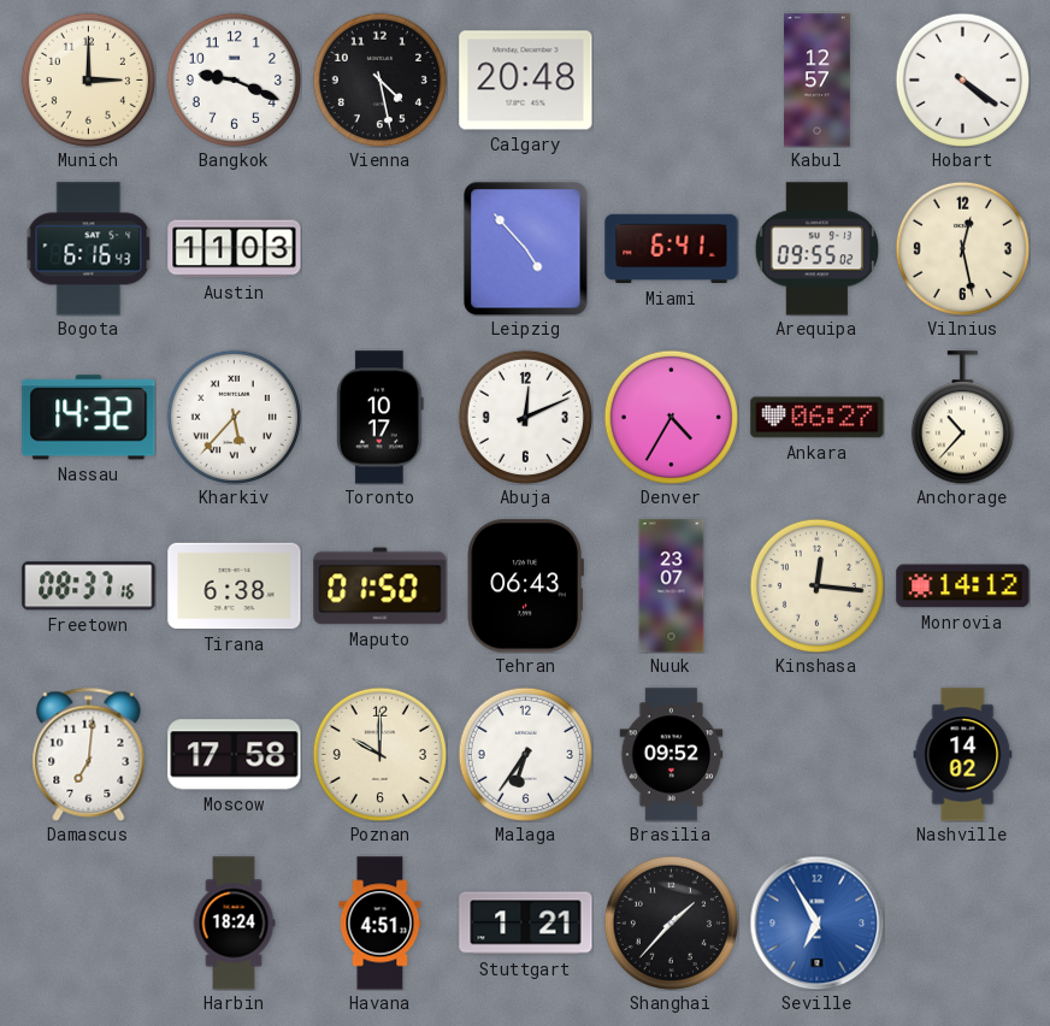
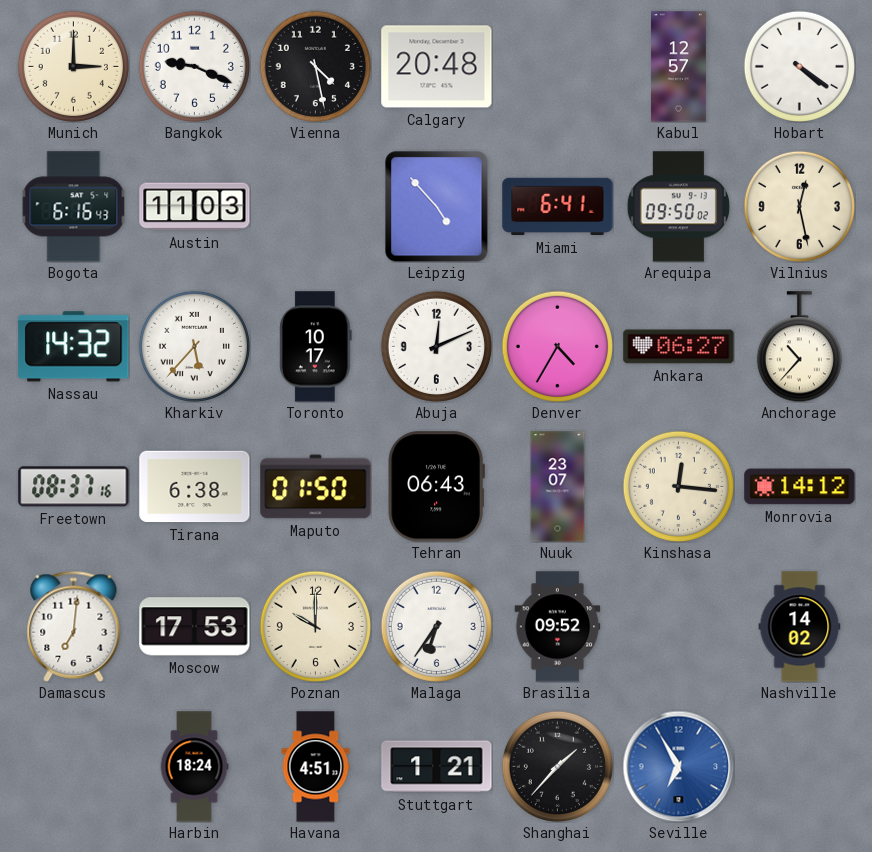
Arequipa: 09:55 -> 09:50
Moscow: 17:58 -> 17:53
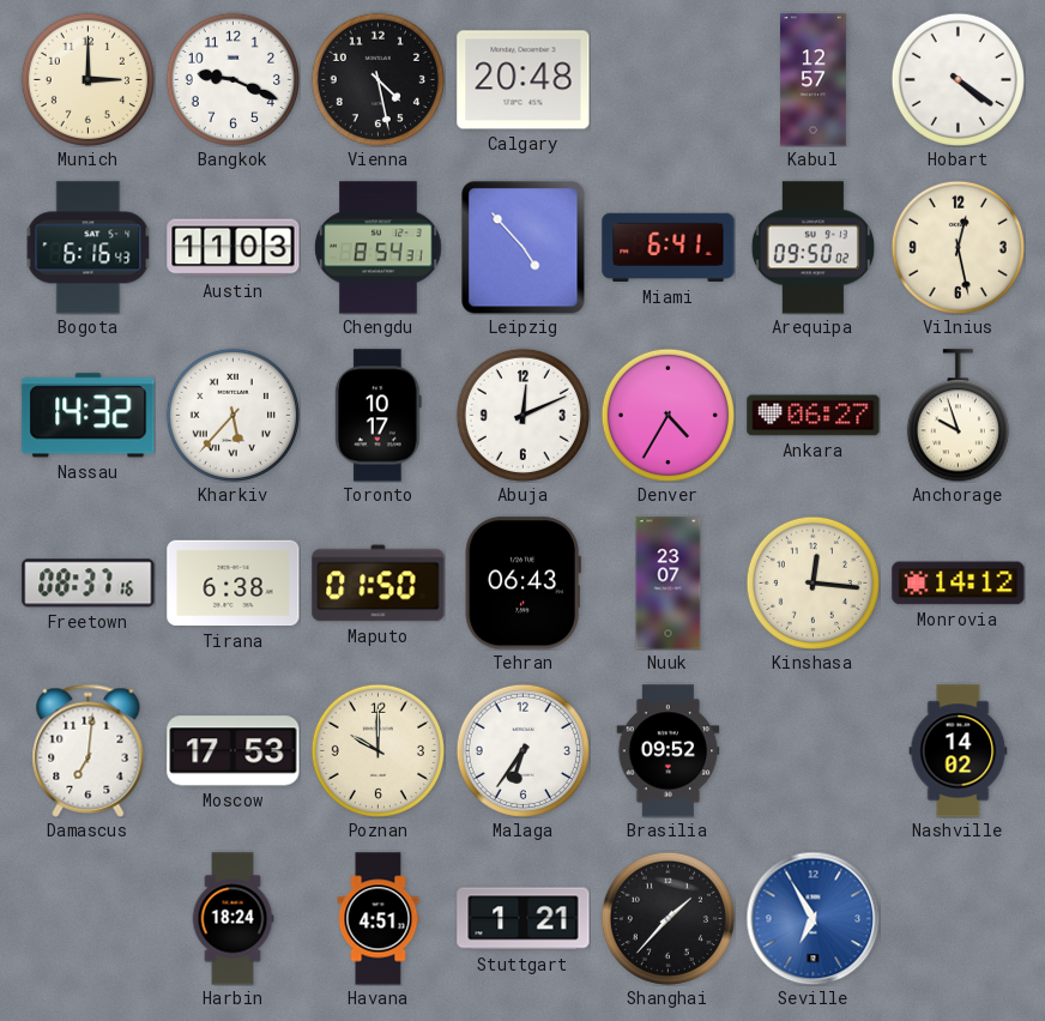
Chengdu: none -> 8:54
Anchorage: 10:37 -> 9:57
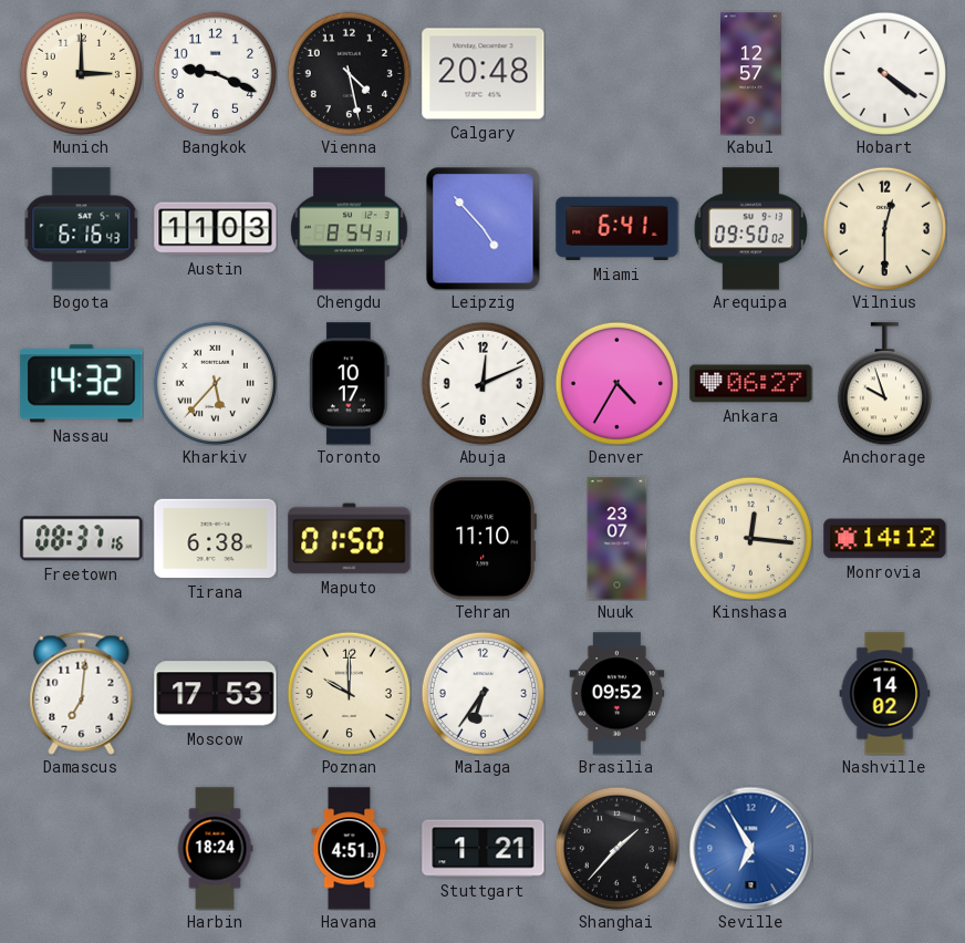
Vilnius: 12:28 -> 12:30
Tehran: 06:43 -> 11:10
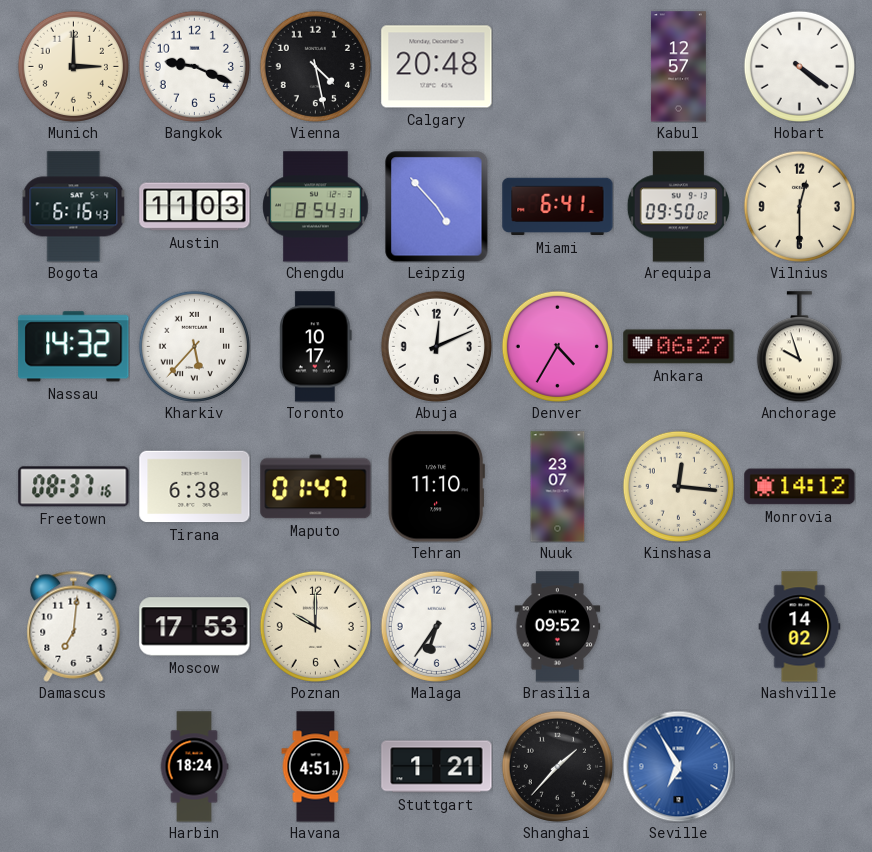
Maputo: 01:50 -> 01:47
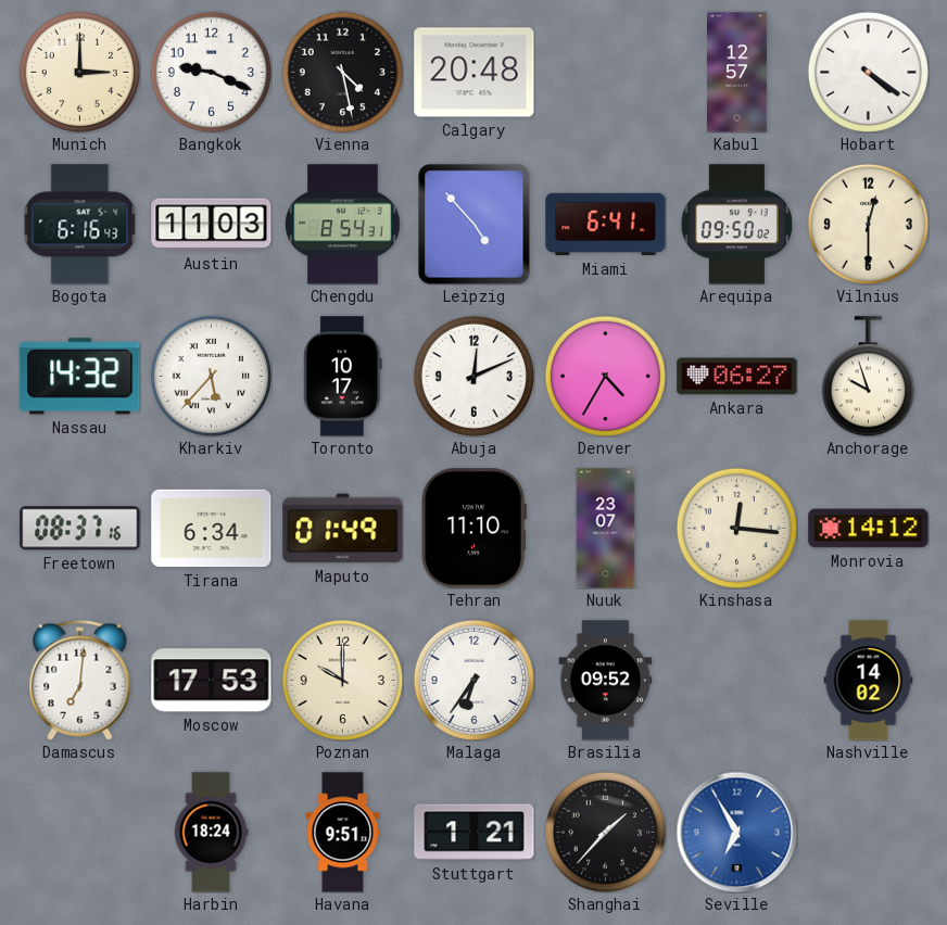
Tirana: 6:38 -> 6:34
Maputo: 01:47 -> 01:49
Havana: 4:51 -> 9:51
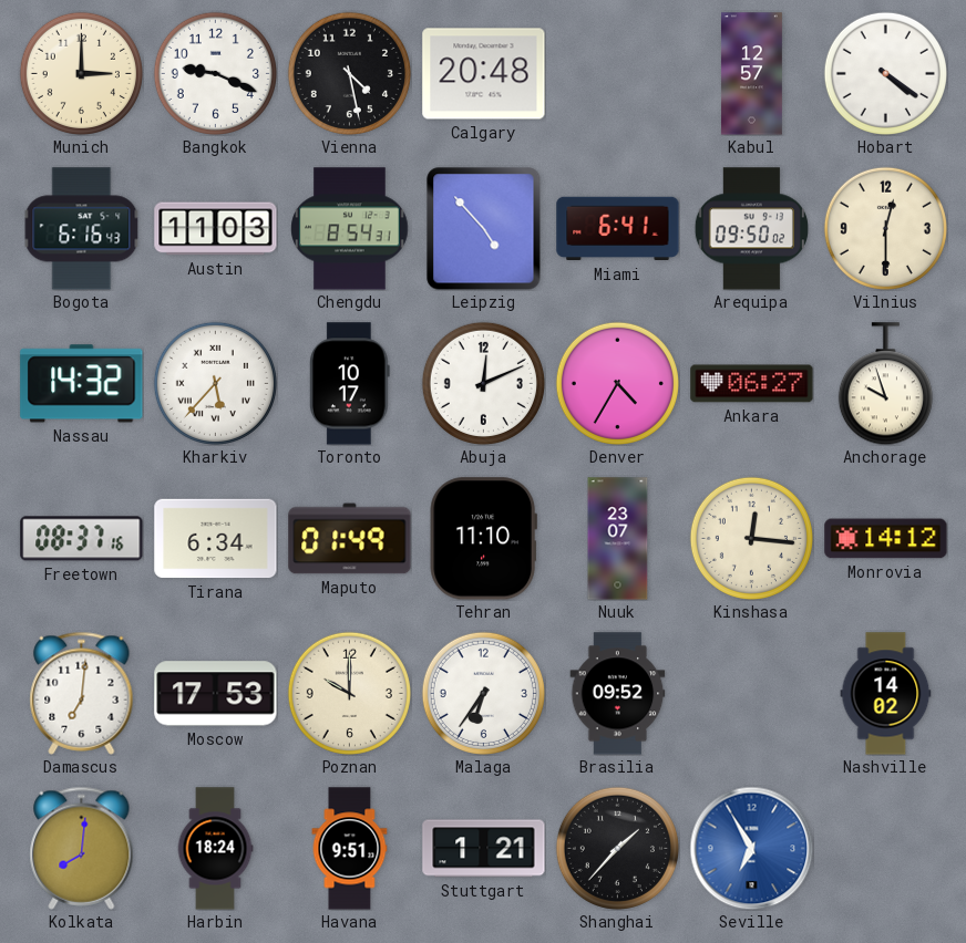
Kolkata: none -> 8:01
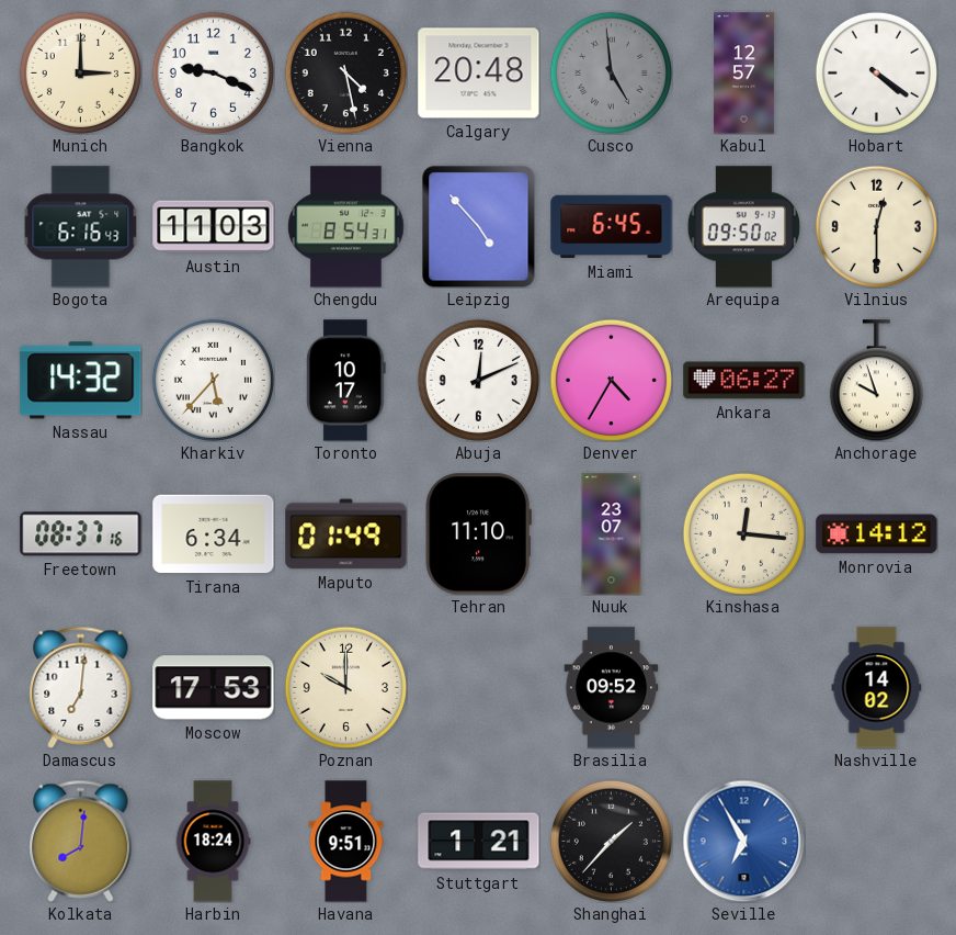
Cusco: none -> 4:59
Miami: 6:41 -> 6:45
Malaga: 6:36 -> none
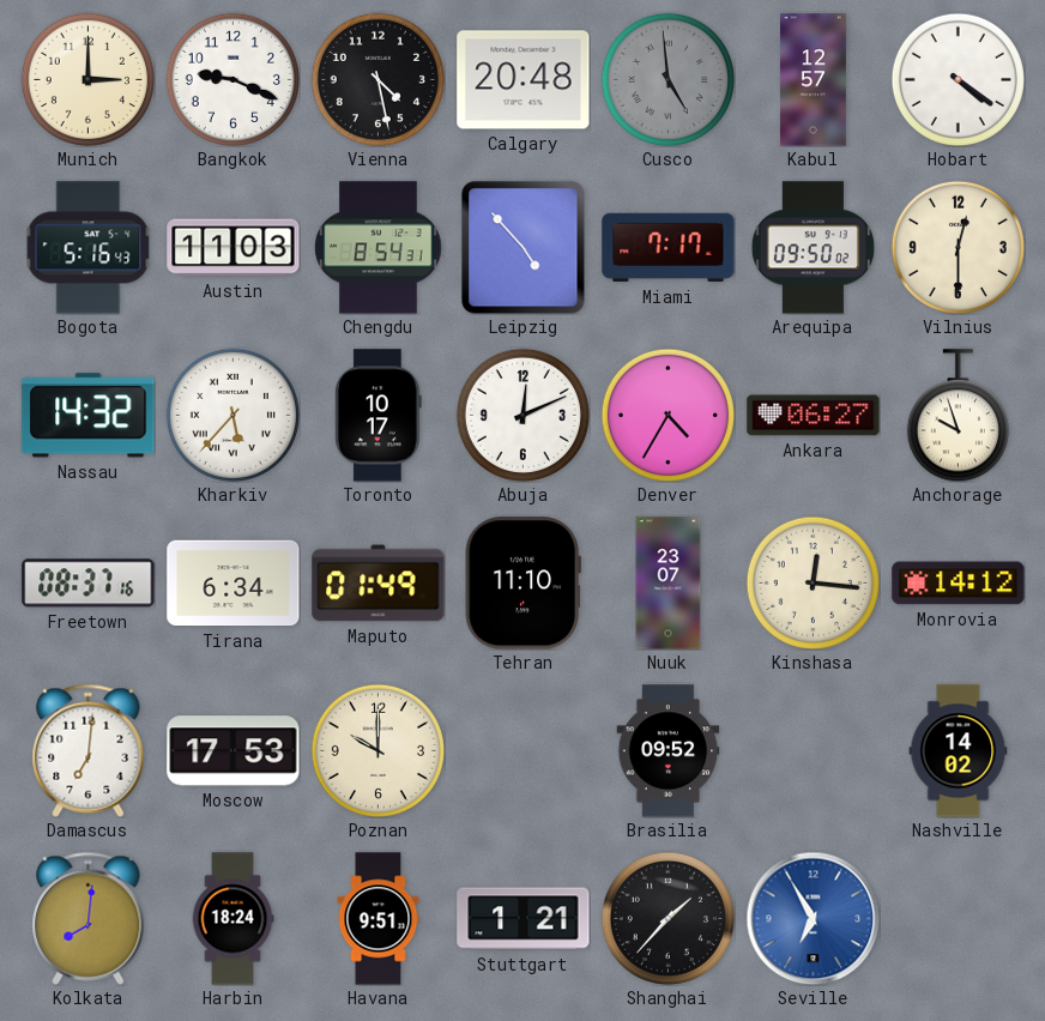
Bogota: 6:16 -> 5:16
Miami: 6:45 -> 7:17
